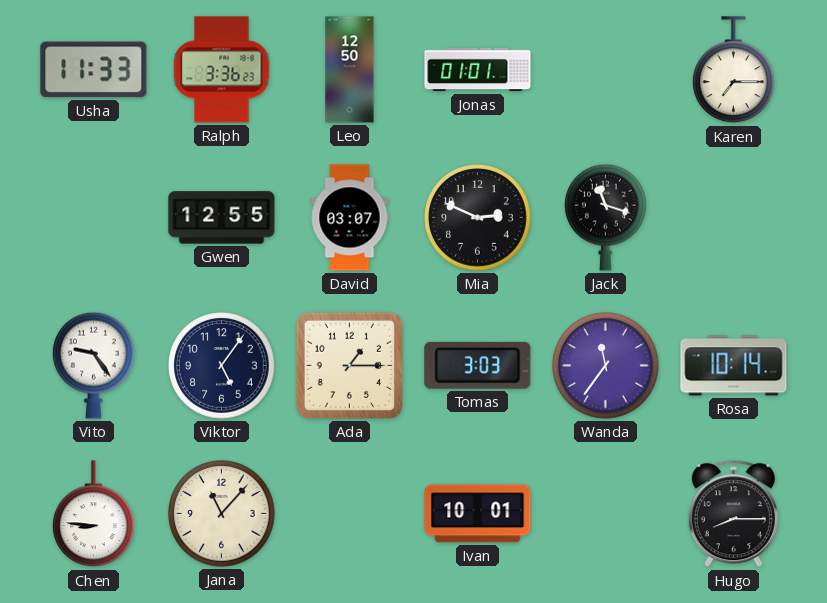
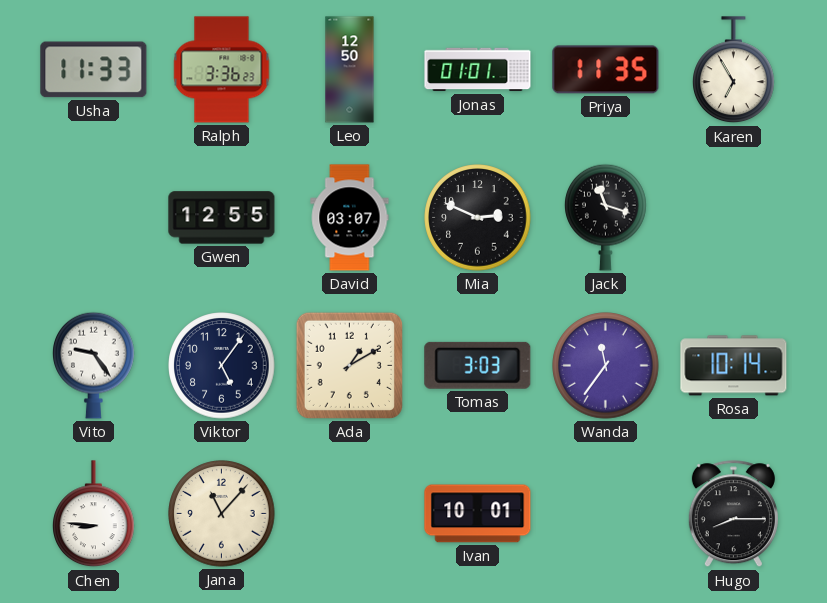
Priya: none -> 11:35
Karen: 7:15 -> 6:55
Ada: 1:15 -> 1:10
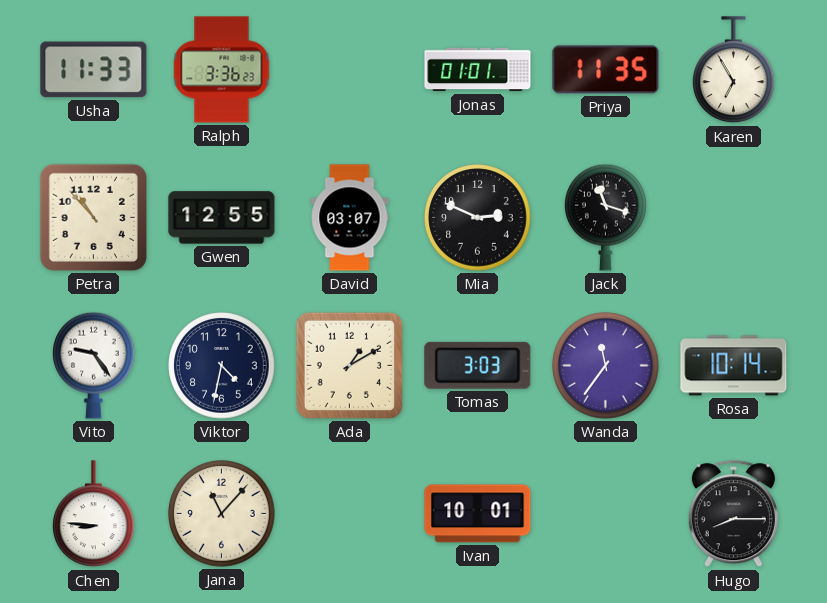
Leo: 12:50 -> none
Petra: none -> 10:53
Viktor: 5:06 -> 4:32
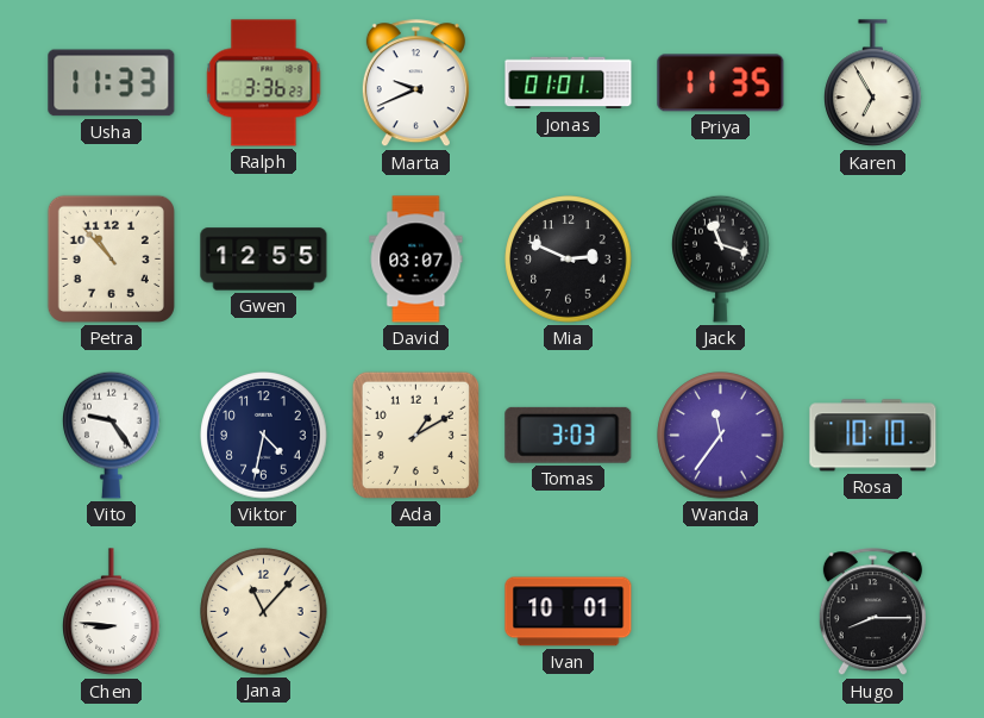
Marta: none -> 9:41
Rosa: 10:14 -> 10:10
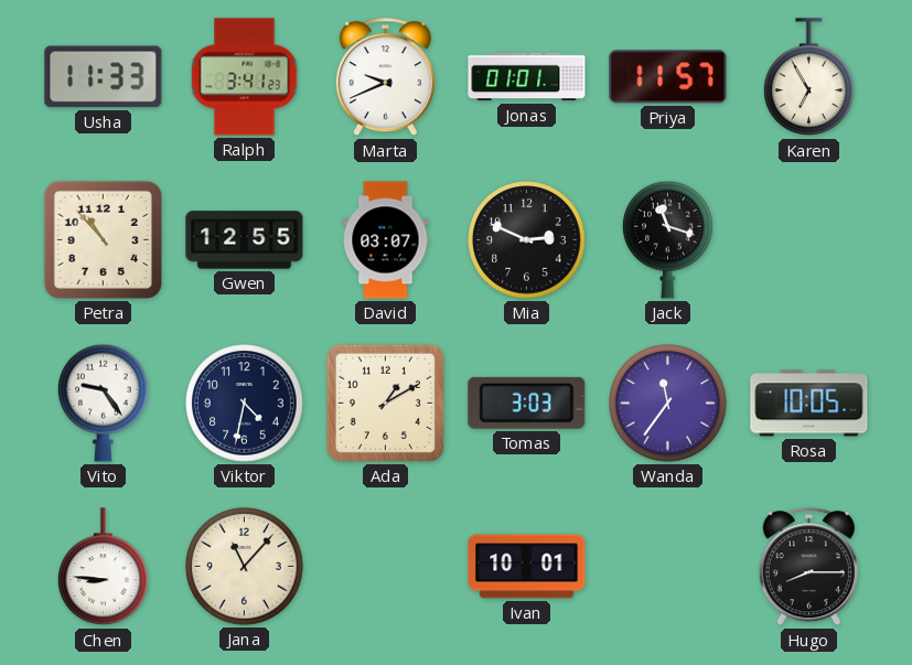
Ralph: 3:36 -> 3:41
Priya: 11:35 -> 11:57
Rosa: 10:10 -> 10:05
